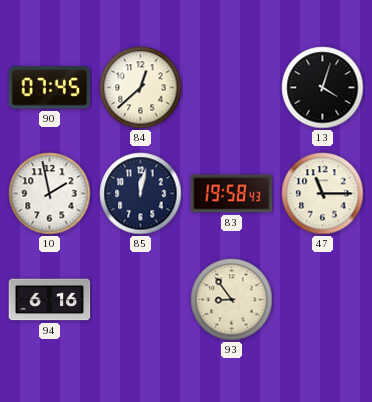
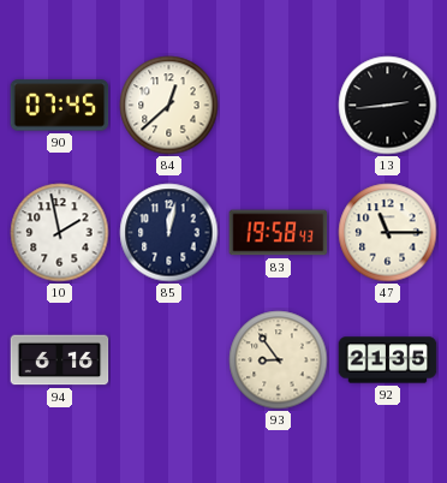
13: 4:03 -> 2:44
92: none -> 21:35
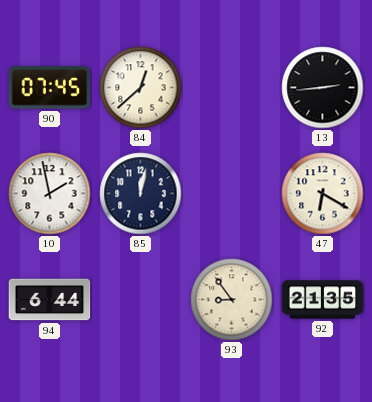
83: 19:58 -> none
47: 11:15 -> 6:20
94: 6:16 -> 6:44
